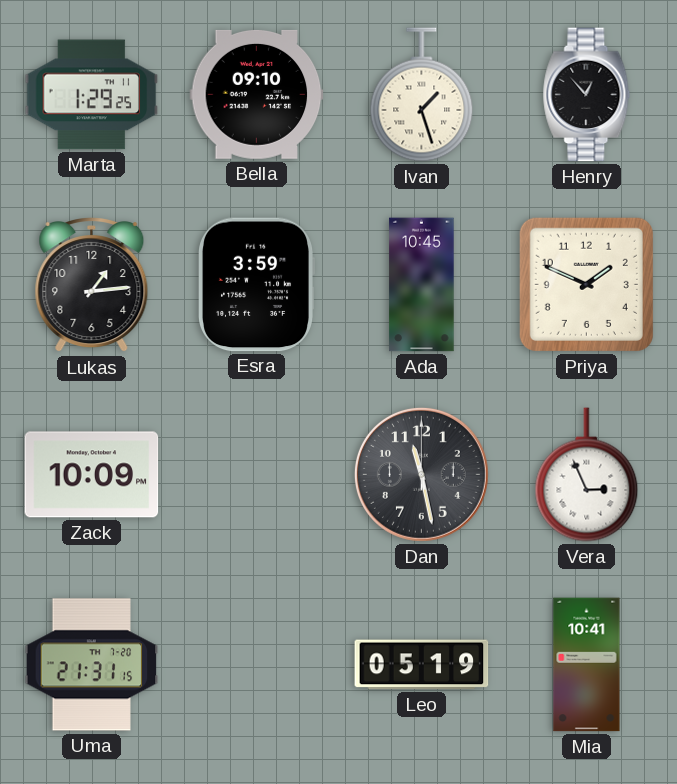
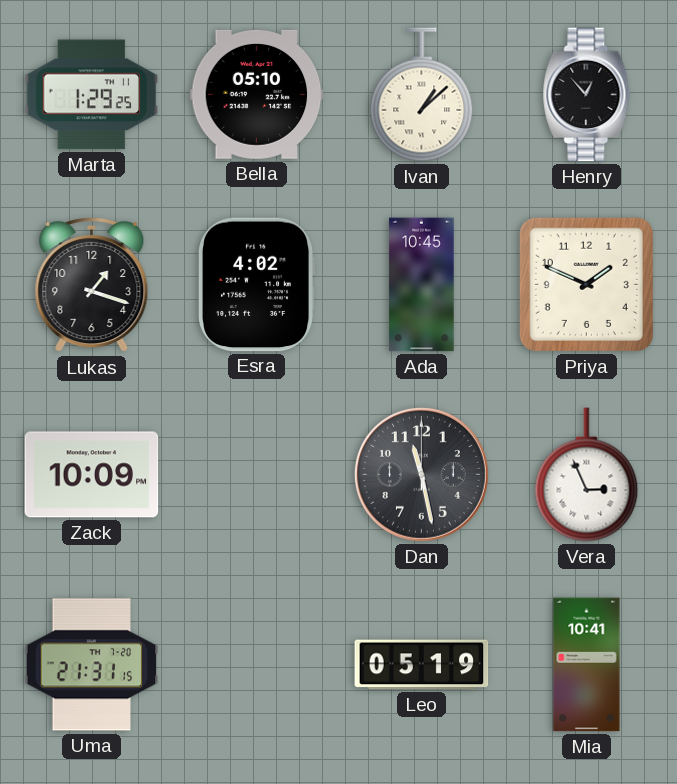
Bella: 09:10 -> 05:10
Ivan: 1:27 -> 1:08
Lukas: 1:14 -> 1:18
Esra: 3:59 -> 4:02
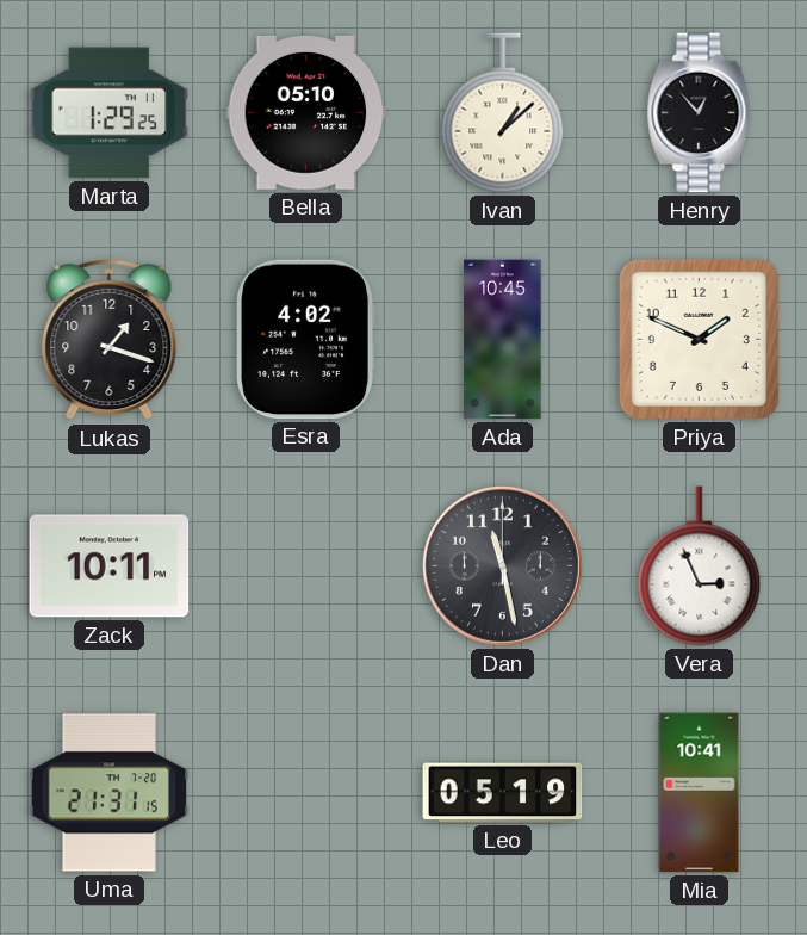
Zack: 10:09 -> 10:11
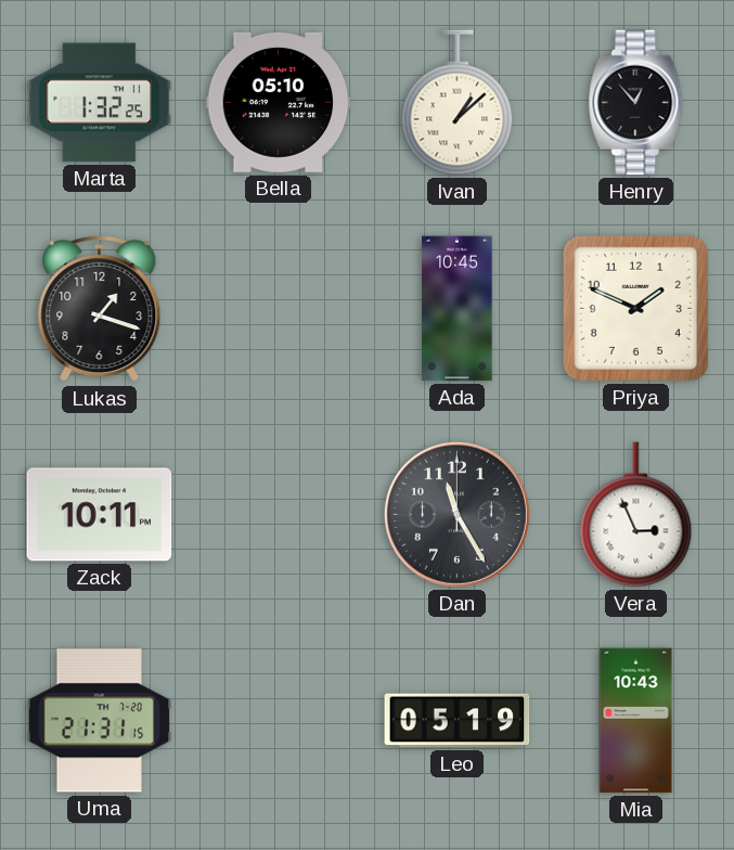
Marta: 1:29 -> 1:32
Esra: 4:02 -> none
Dan: 11:28 -> 11:25
Mia: 10:41 -> 10:43
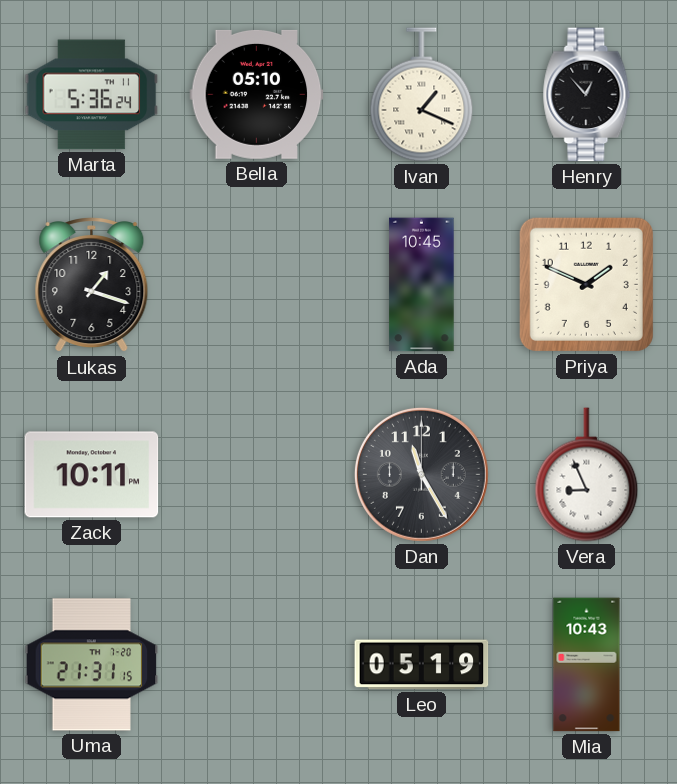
Marta: 1:32 -> 5:36
Ivan: 1:08 -> 1:19
Vera: 2:56 -> 8:56
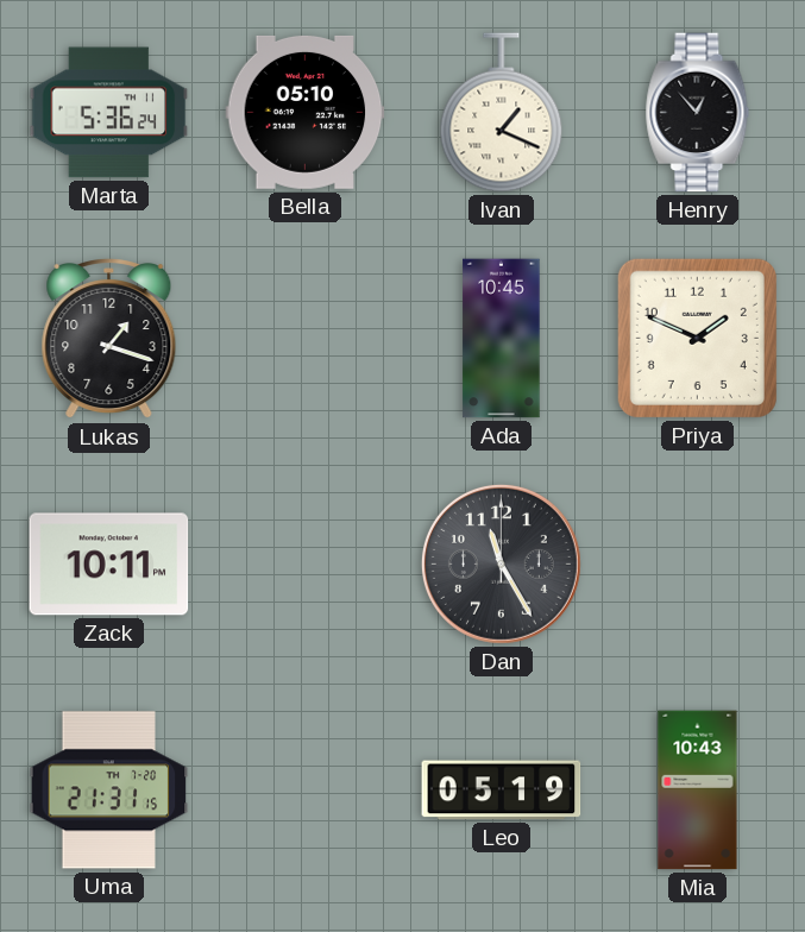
Vera: 8:56 -> none
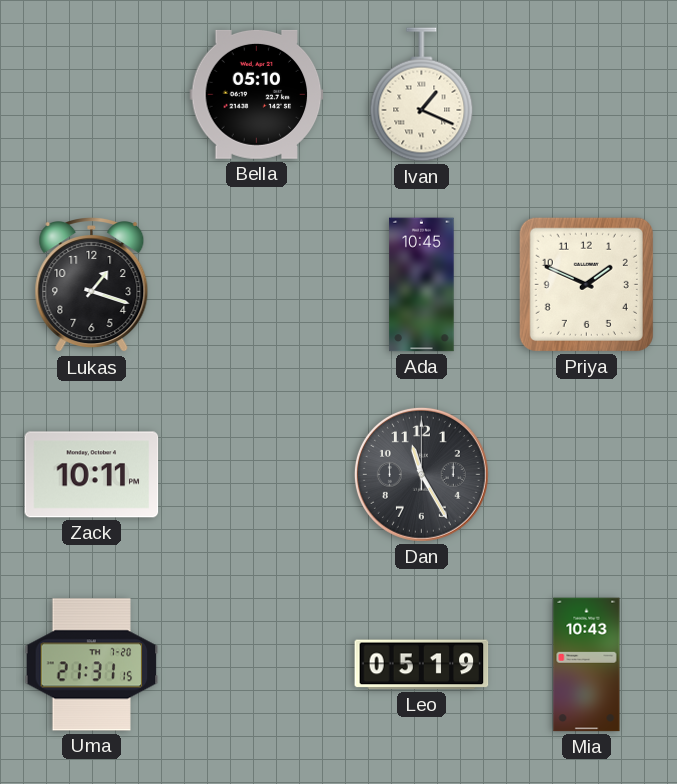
Marta: 5:36 -> none
Henry: 12:53 -> none
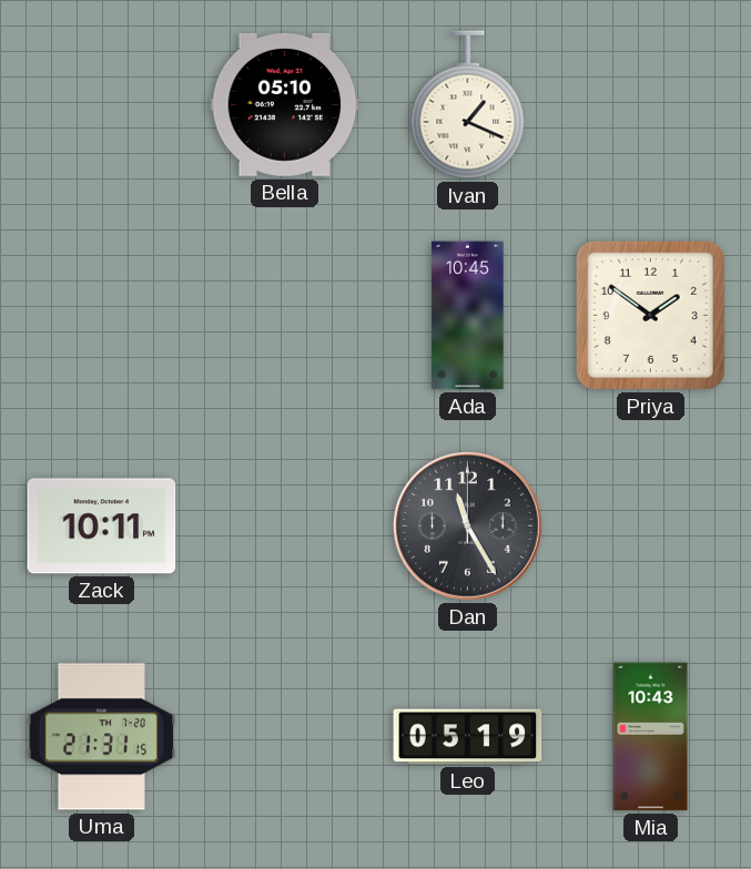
Lukas: 1:18 -> none
Priya: 1:49 -> 1:51
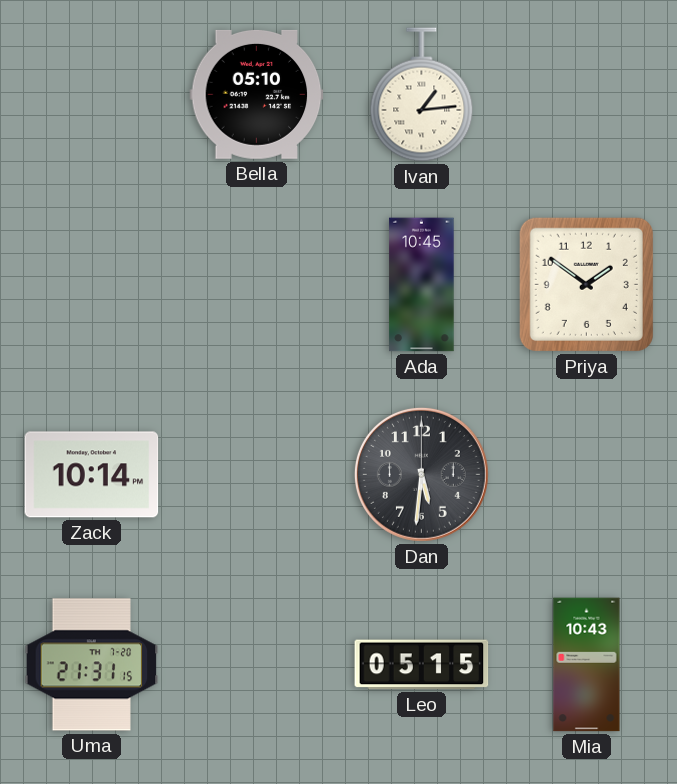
Ivan: 1:19 -> 1:14
Zack: 10:11 -> 10:14
Dan: 11:25 -> 5:31
Leo: 05:19 -> 05:15
